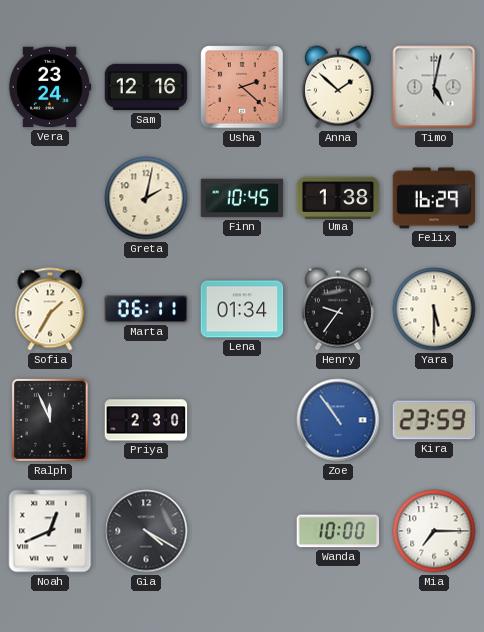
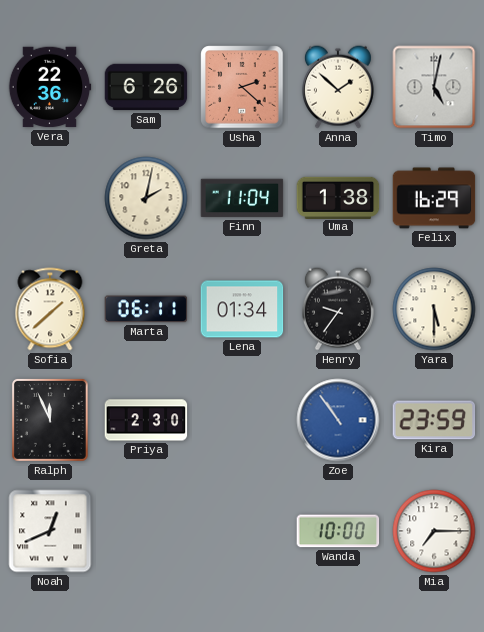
Vera: 23:24 -> 22:36
Sam: 12:16 -> 6:26
Finn: 10:45 -> 11:04
Sofia: 1:35 -> 1:38
Gia: 4:20 -> none
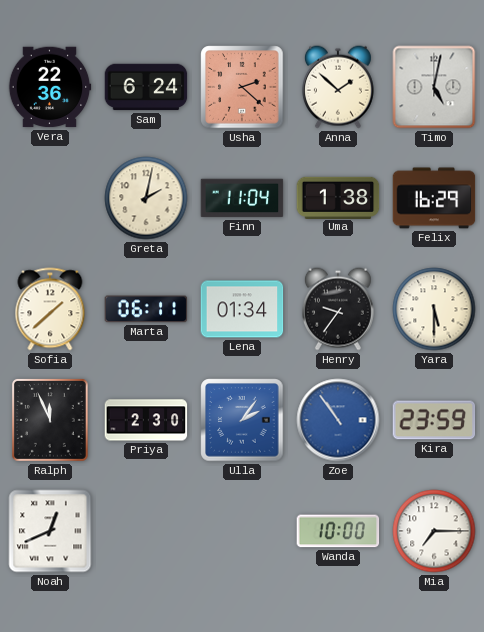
Sam: 6:26 -> 6:24
Ulla: none -> 2:06
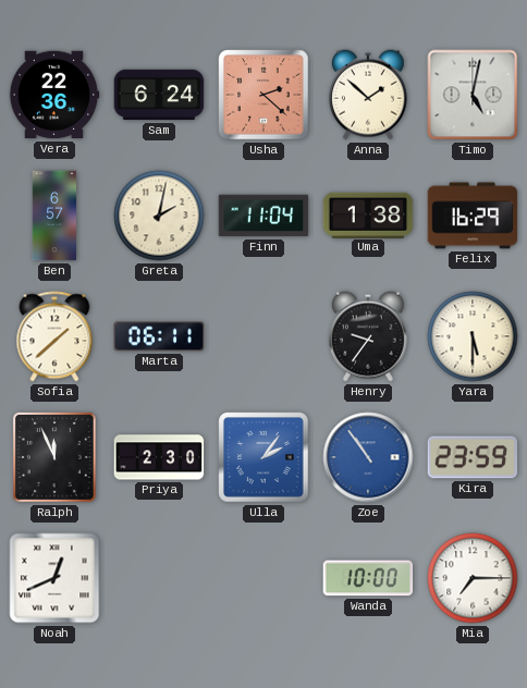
Ben: none -> 6:57
Lena: 01:34 -> none
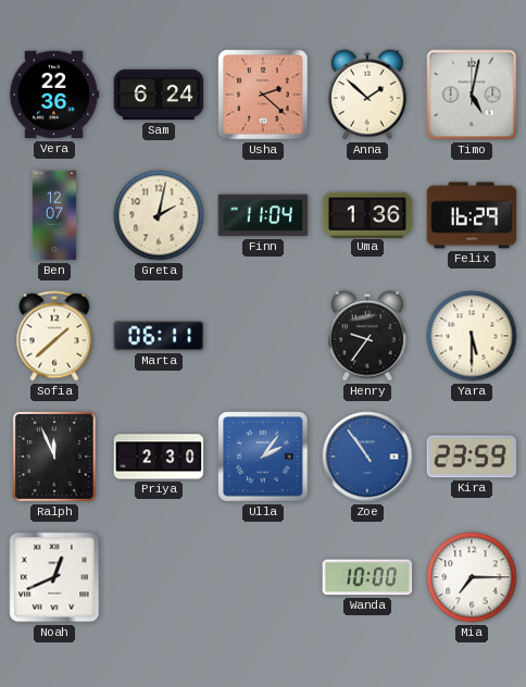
Ben: 6:57 -> 12:07
Uma: 1:38 -> 1:36
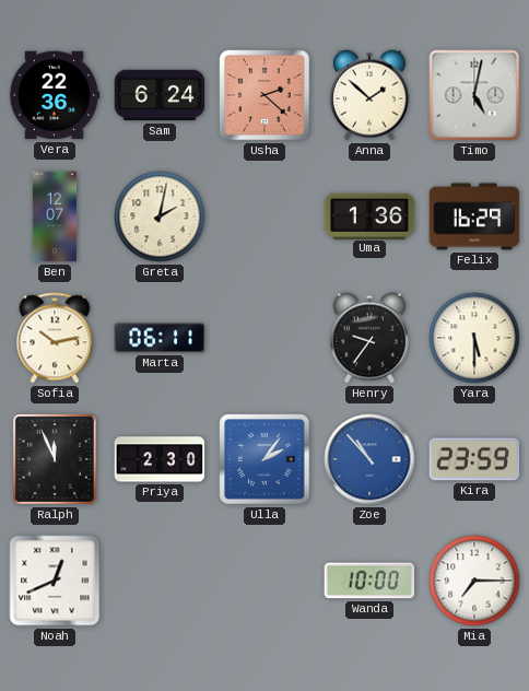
Finn: 11:04 -> none
Sofia: 1:38 -> 10:13
Zoe: 10:54 -> 10:53
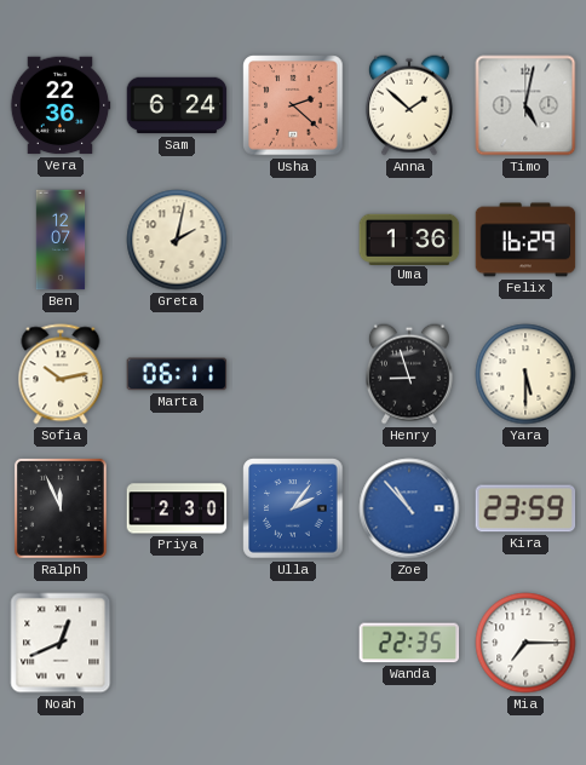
Henry: 9:36 -> 8:57
Wanda: 10:00 -> 22:35
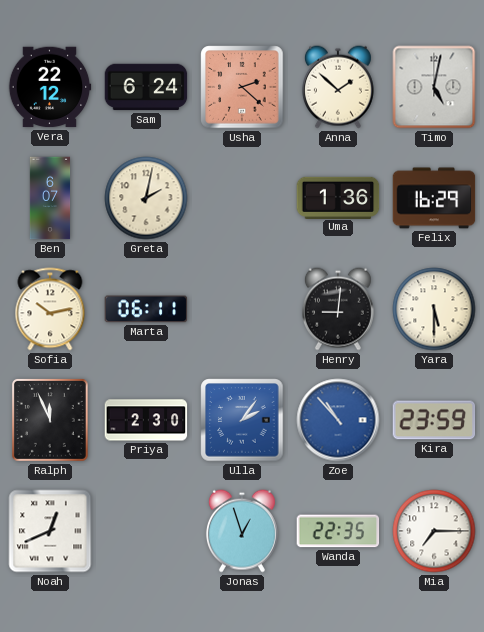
Vera: 22:36 -> 22:12
Ben: 12:07 -> 6:07
Henry: 8:57 -> 9:01
Jonas: none -> 12:57
